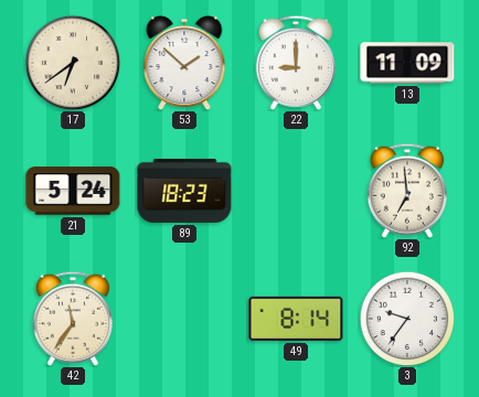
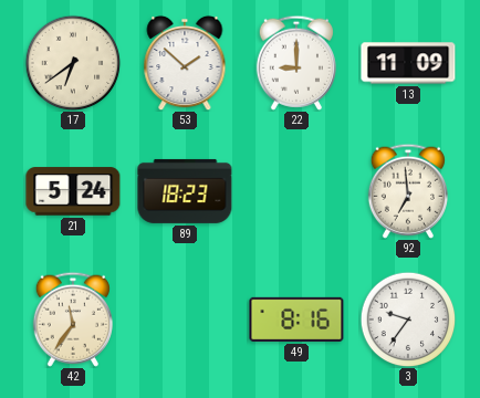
49: 8:14 -> 8:16
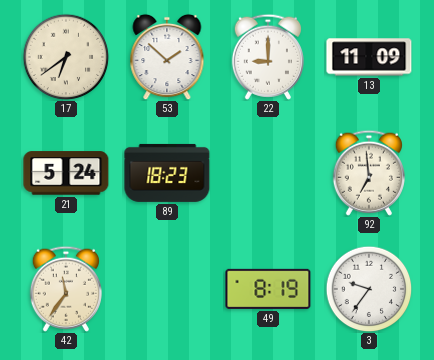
49: 8:16 -> 8:19
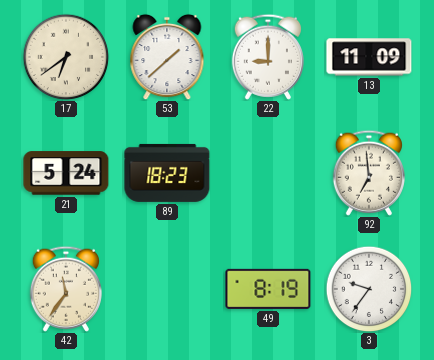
53: 1:52 -> 1:38
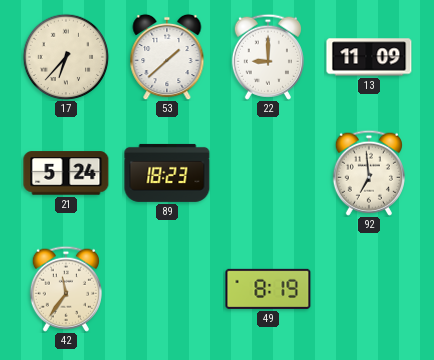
17: 6:39 -> 6:37
3: 9:36 -> none
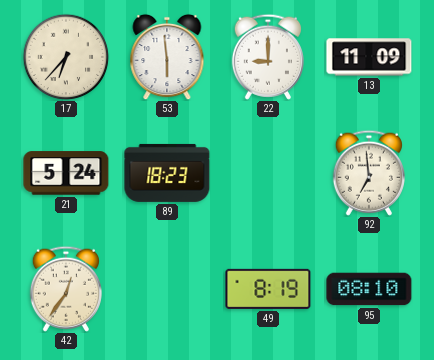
53: 1:38 -> 5:59
42: 11:36 -> 12:36
95: none -> 08:10
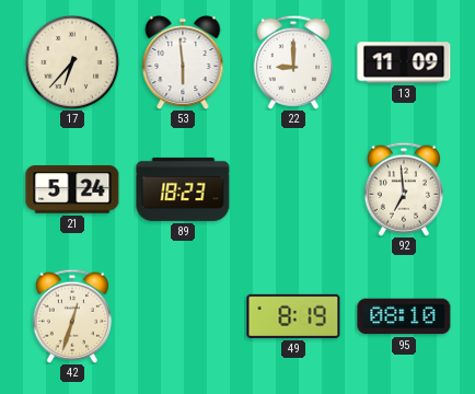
42: 12:36 -> 12:33
